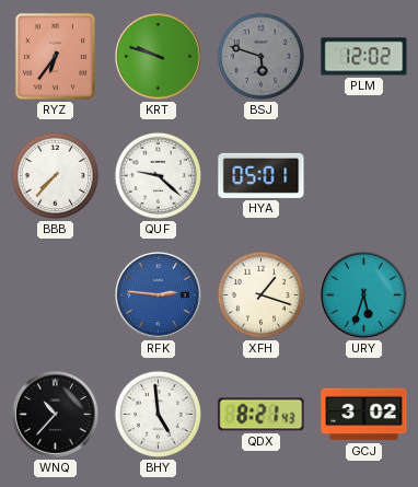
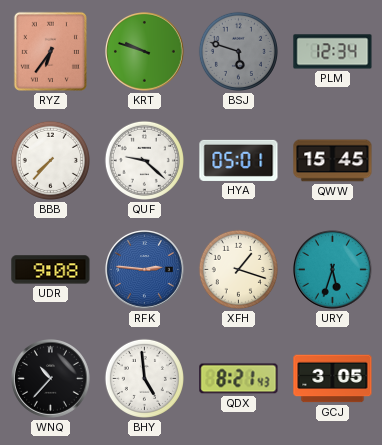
PLM: 12:02 -> 12:34
QWW: none -> 15:45
UDR: none -> 9:08
GCJ: 3:02 -> 3:05
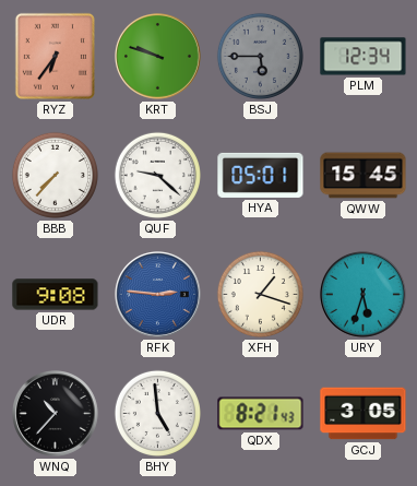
BSJ: 5:48 -> 5:45
